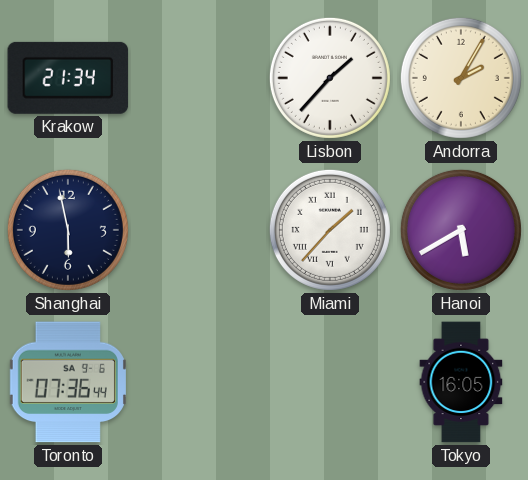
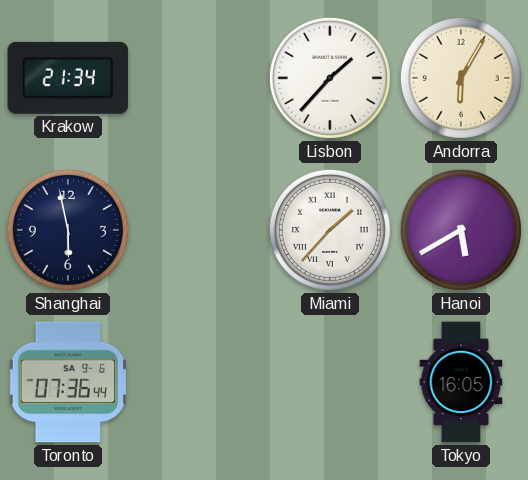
Andorra: 2:05 -> 6:05
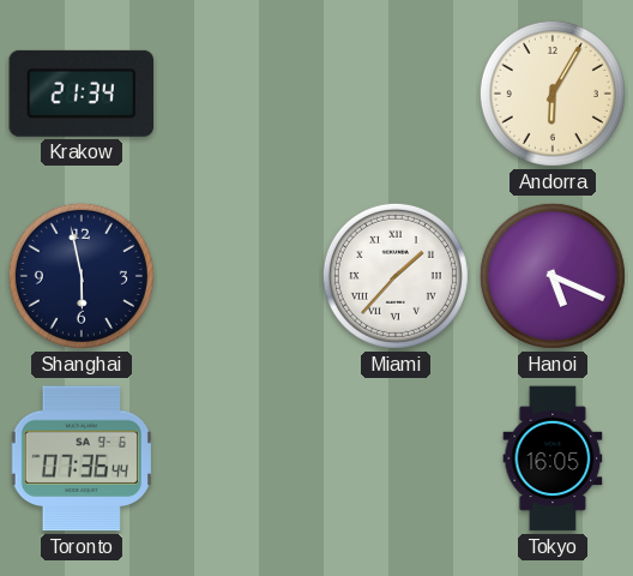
Lisbon: 1:37 -> none
Hanoi: 5:40 -> 5:19
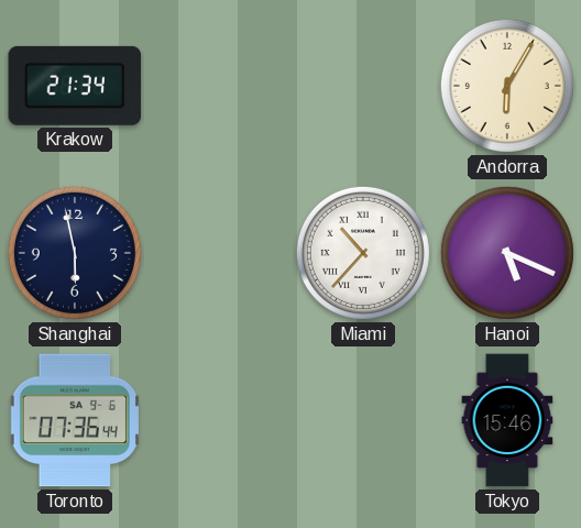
Miami: 1:37 -> 10:37
Tokyo: 16:05 -> 15:46
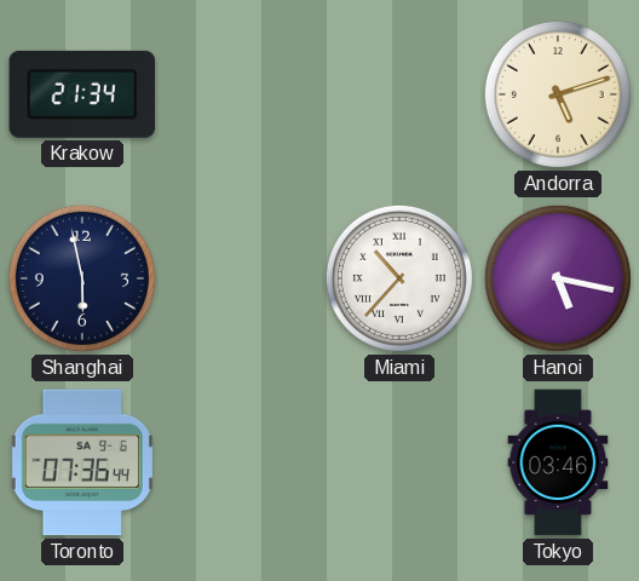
Andorra: 6:05 -> 5:12
Hanoi: 5:19 -> 5:17
Tokyo: 15:46 -> 03:46
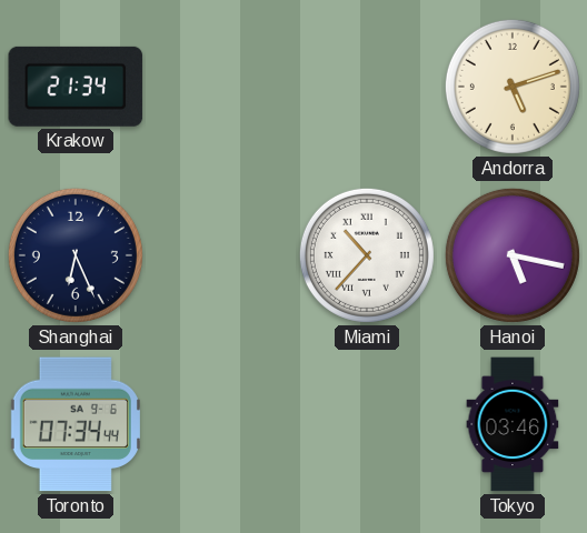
Shanghai: 5:58 -> 6:26
Toronto: 07:36 -> 07:34
